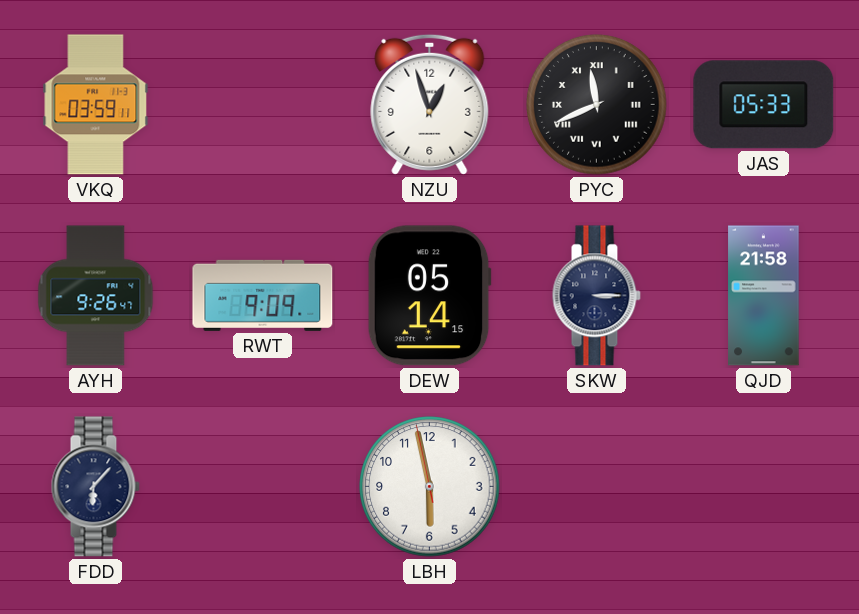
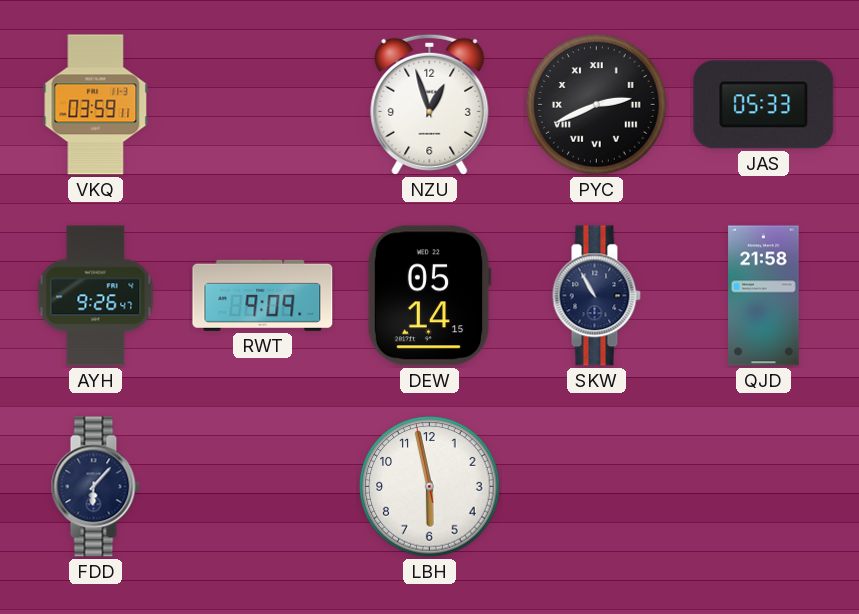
PYC: 11:41 -> 2:41
SKW: 3:15 -> 10:55
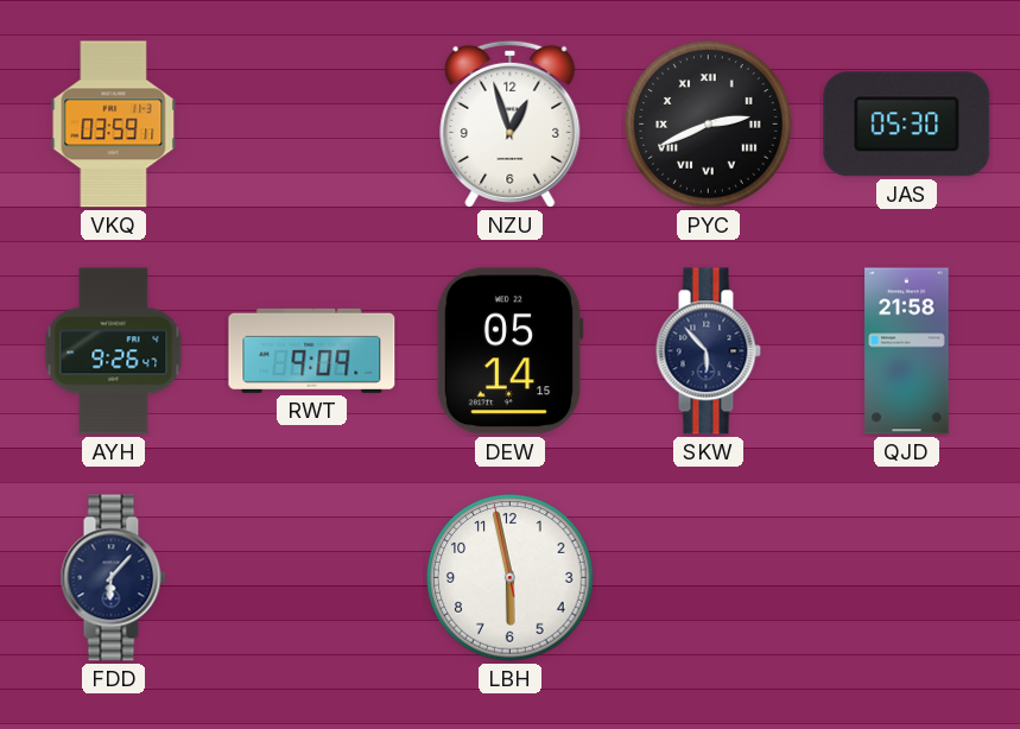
JAS: 05:33 -> 05:30
SKW: 10:55 -> 5:53
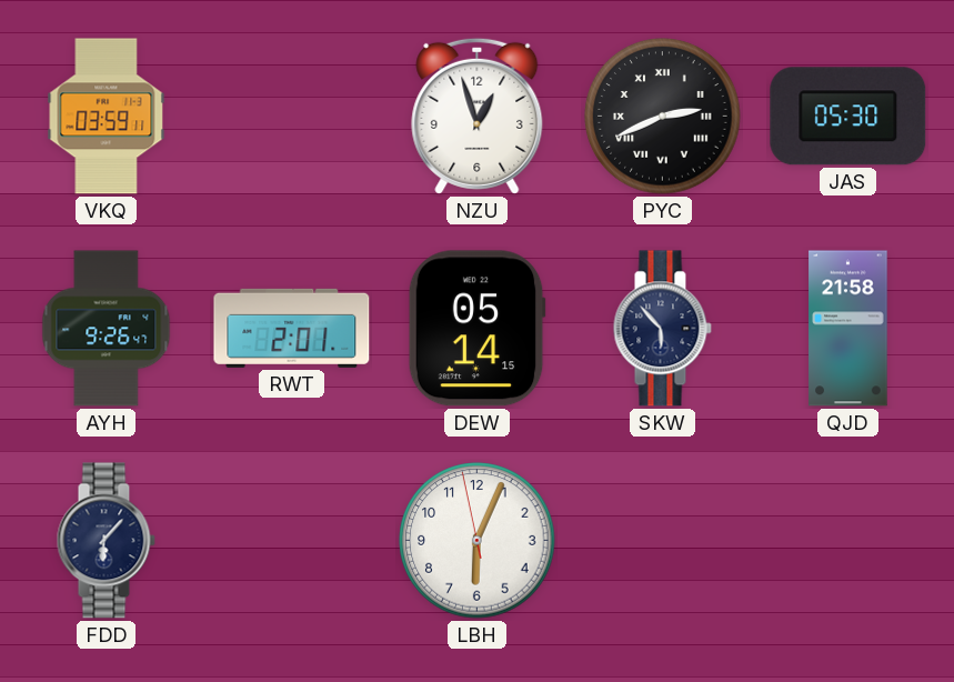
RWT: 9:09 -> 2:01
LBH: 5:57 -> 6:03
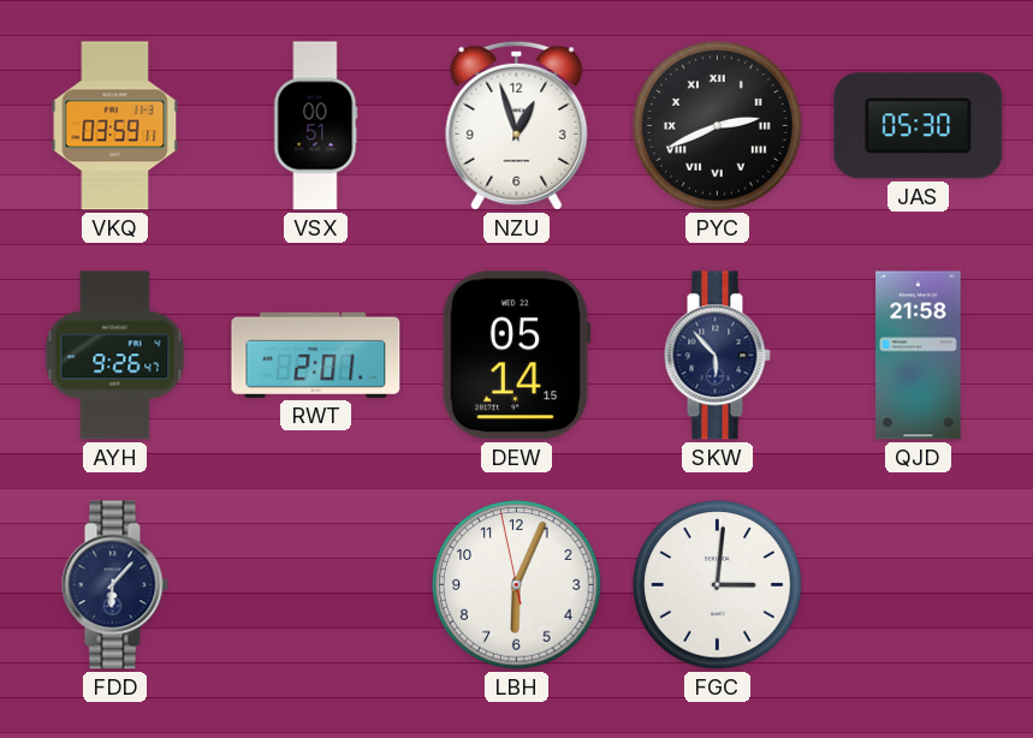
VSX: none -> 00:51
FGC: none -> 3:01
